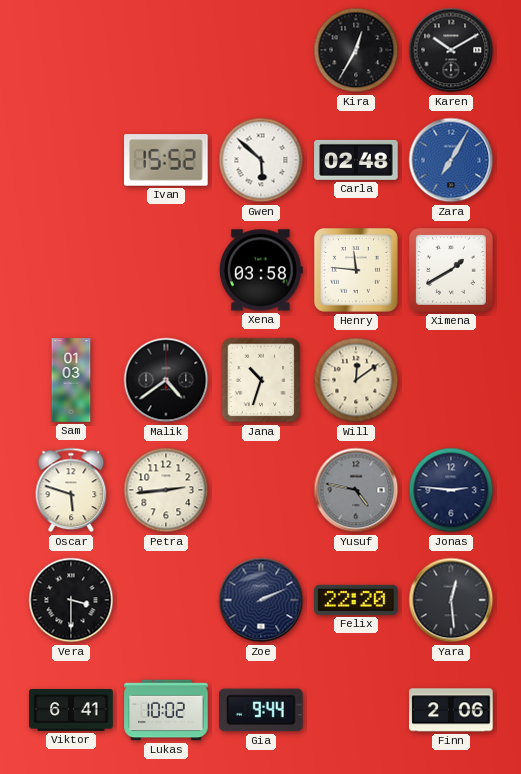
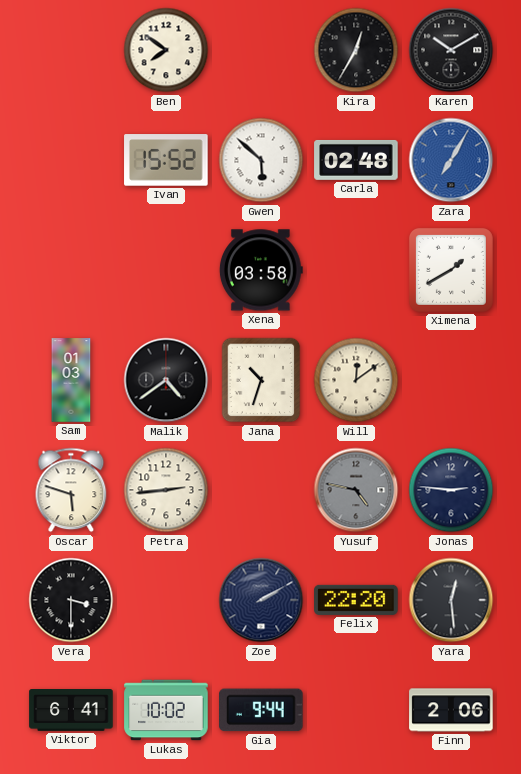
Ben: none -> 7:51
Henry: 11:46 -> none
Zoe: 2:11 -> 2:10
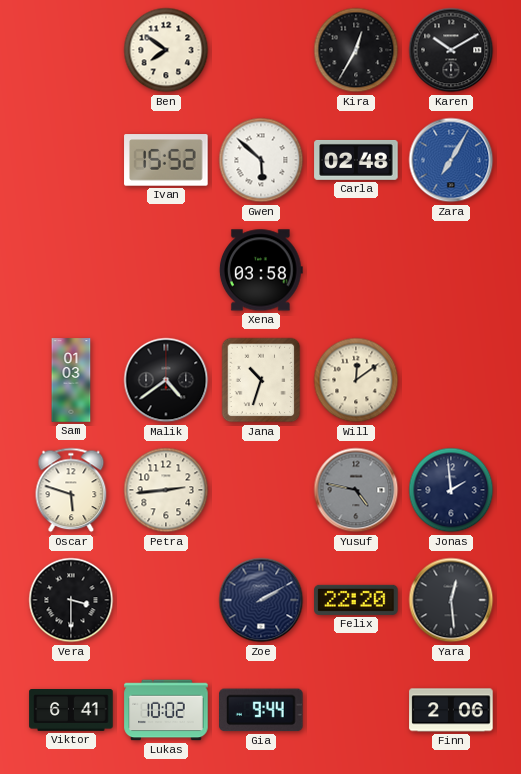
Ximena: 1:40 -> none
Jonas: 2:46 -> 1:59
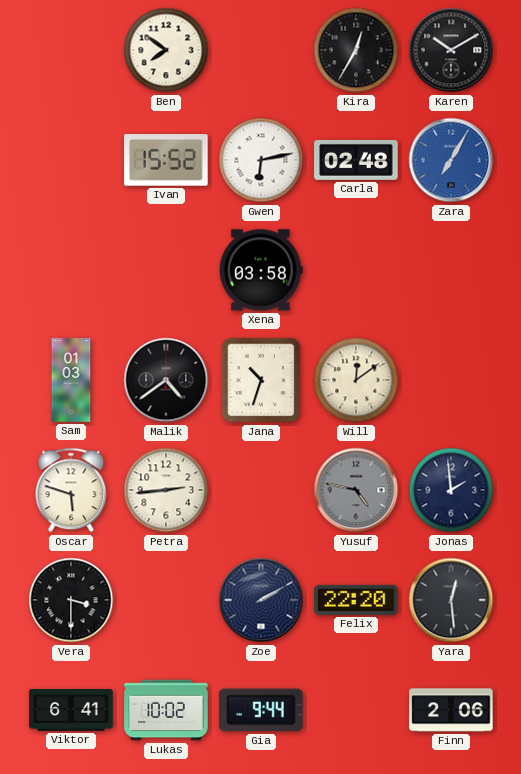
Gwen: 5:52 -> 6:13
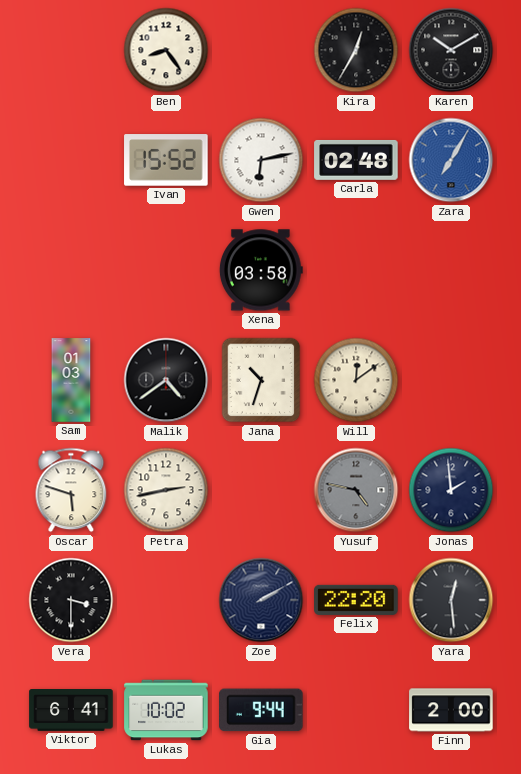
Ben: 7:51 -> 8:24
Petra: 2:44 -> 2:43
Finn: 2:06 -> 2:00
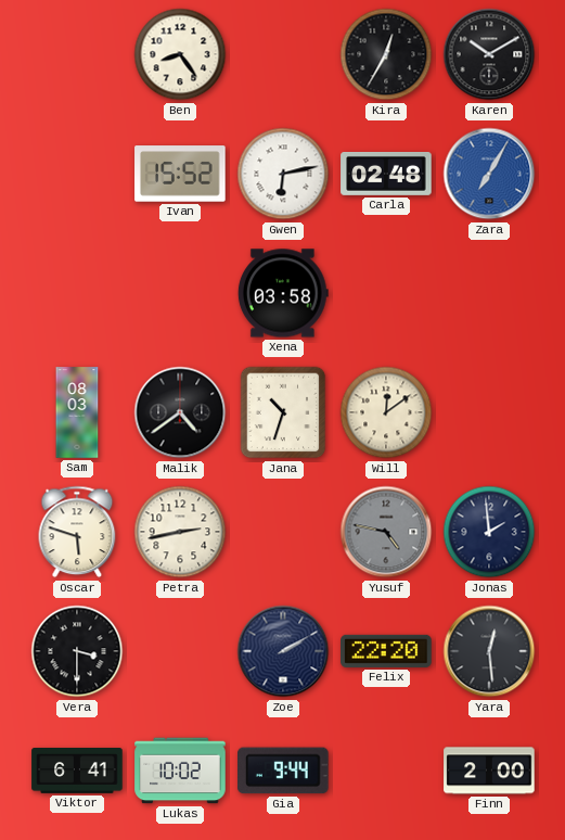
Sam: 01:03 -> 08:03
